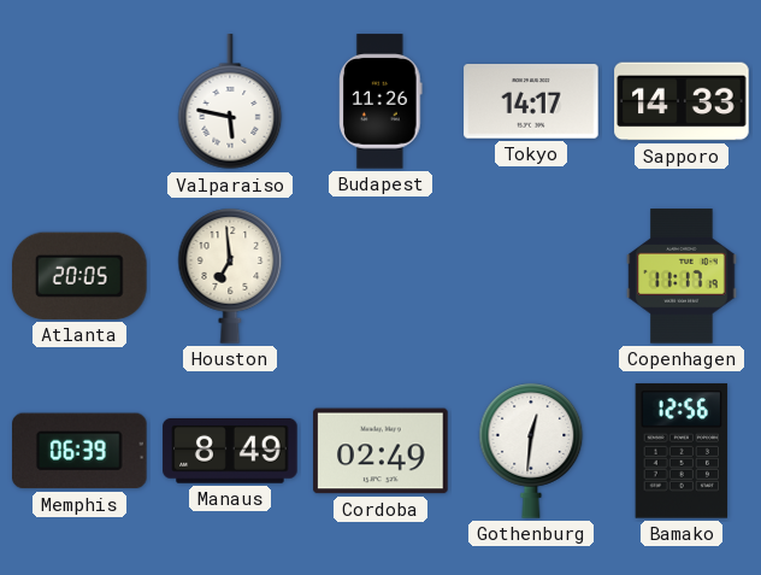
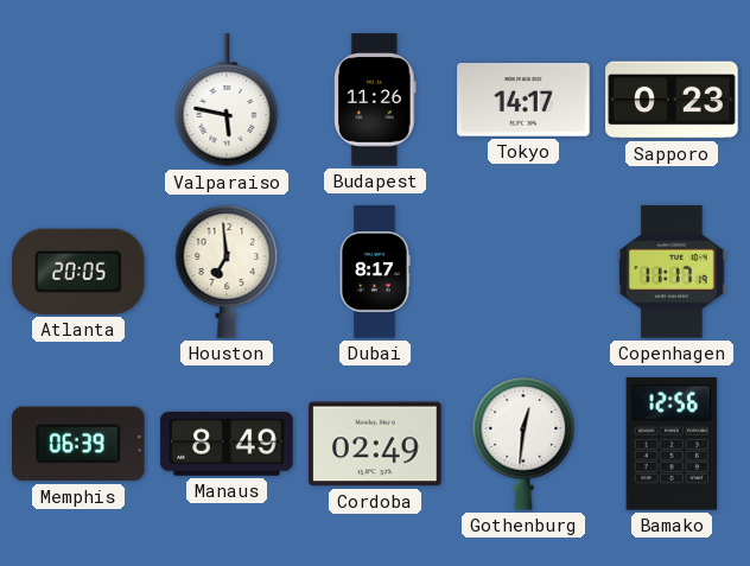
Sapporo: 14:33 -> 0:23
Dubai: none -> 8:17
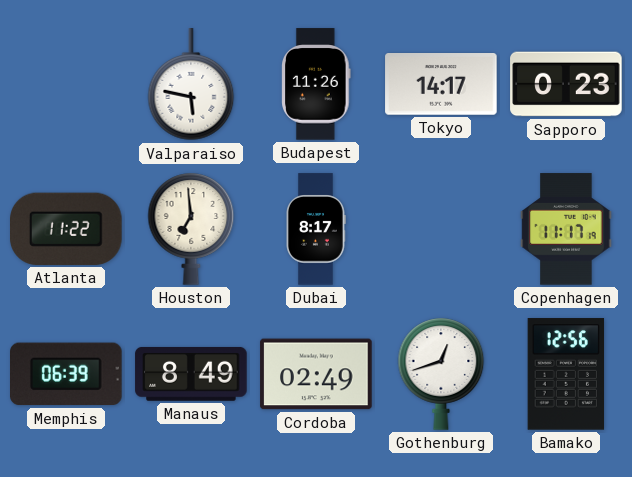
Atlanta: 20:05 -> 11:22
Gothenburg: 12:31 -> 12:42
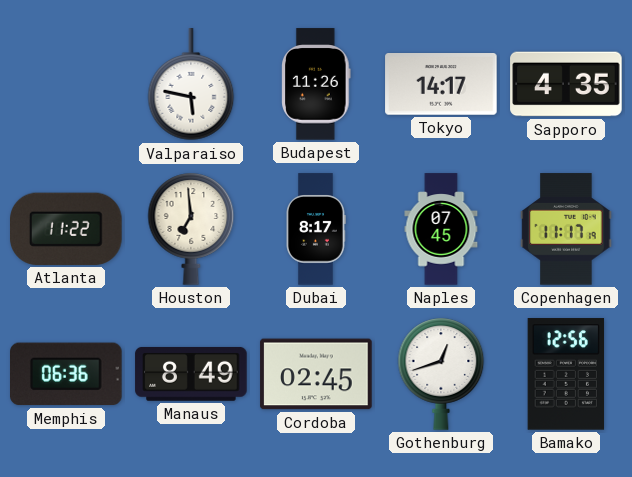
Sapporo: 0:23 -> 4:35
Naples: none -> 07:45
Memphis: 06:39 -> 06:36
Cordoba: 02:49 -> 02:45
